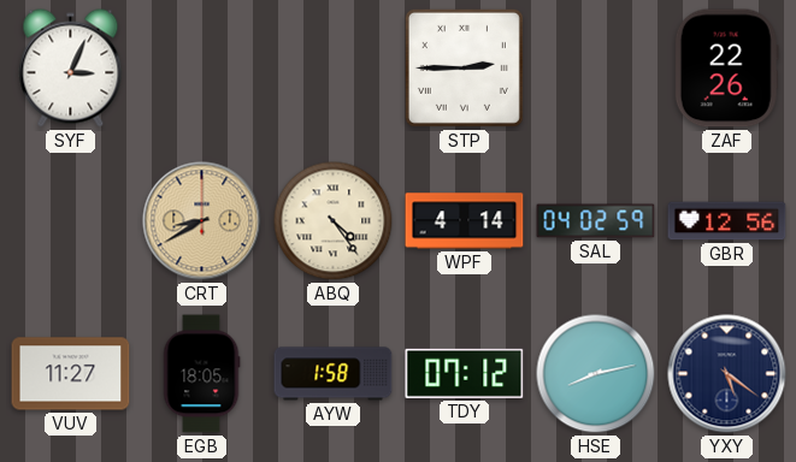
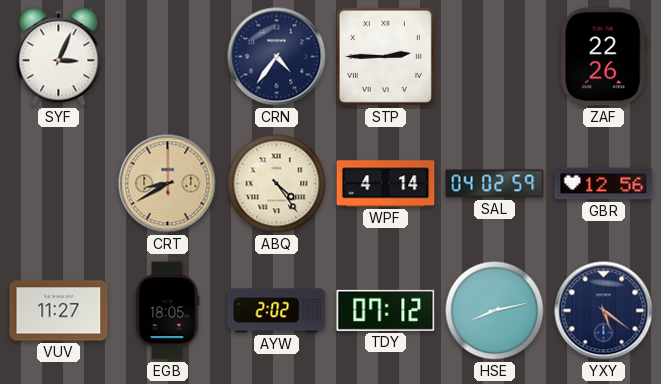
CRN: none -> 4:36
AYW: 1:58 -> 2:02
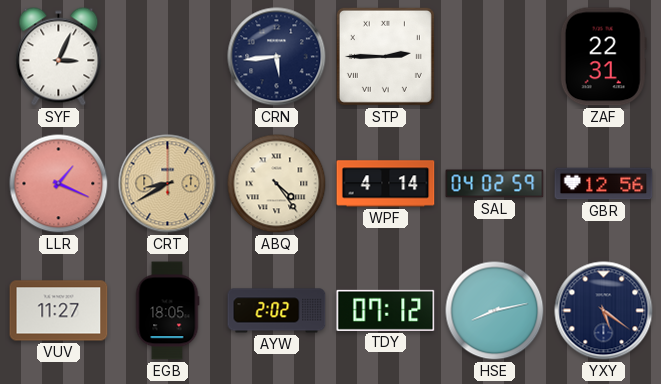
CRN: 4:36 -> 5:44
ZAF: 22:26 -> 22:31
LLR: none -> 1:19
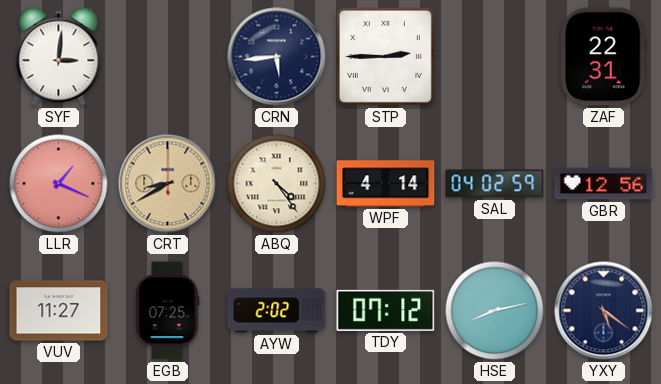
SYF: 3:04 -> 3:01
EGB: 18:05 -> 07:25
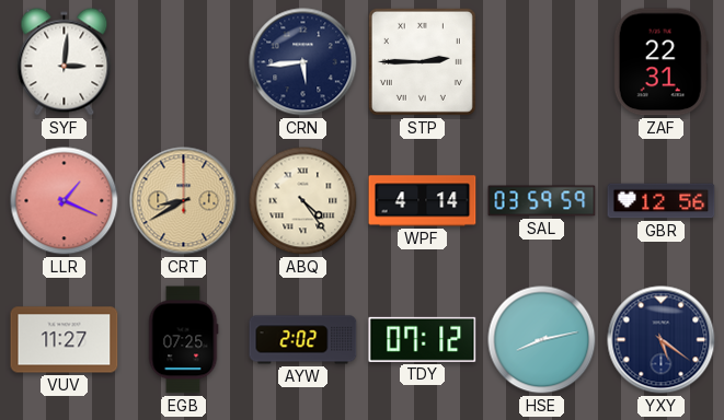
SAL: 04:02 -> 03:59
